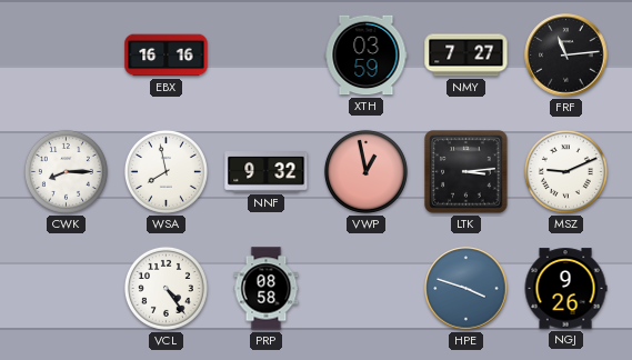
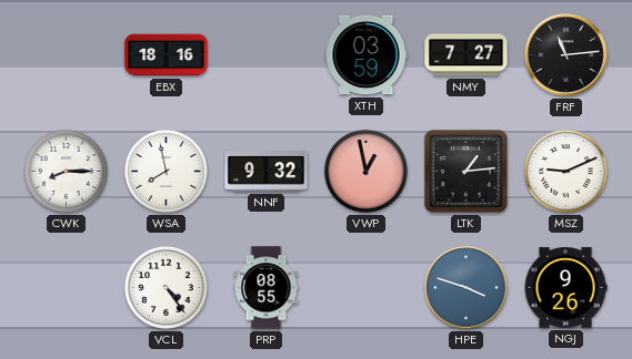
EBX: 16:16 -> 18:16
LTK: 3:14 -> 1:14
PRP: 08:58 -> 08:55
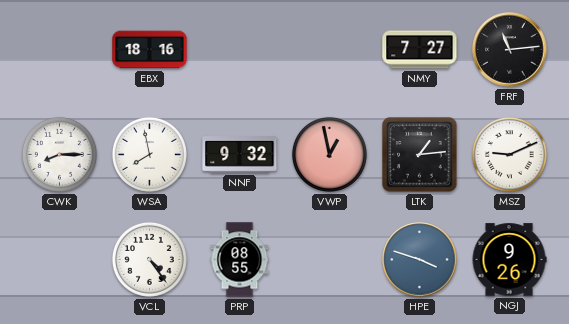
XTH: 03:59 -> none
